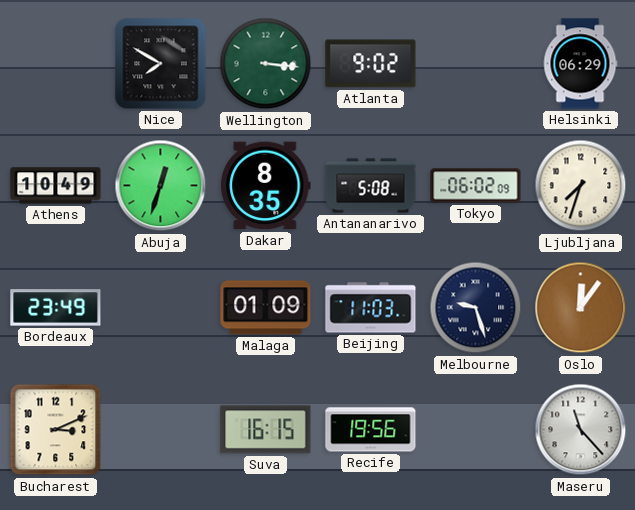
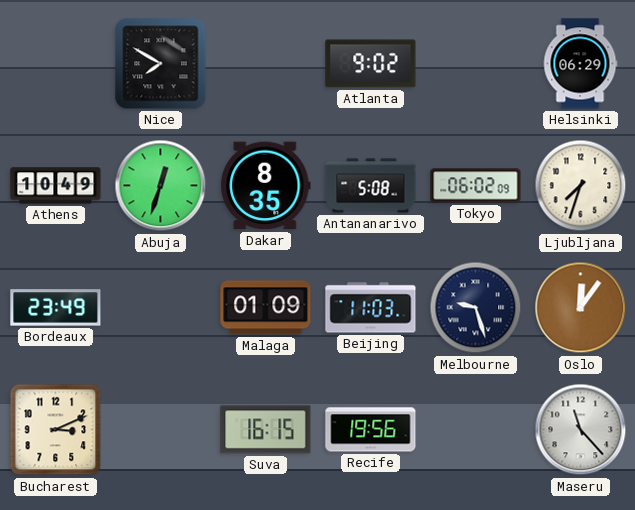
Wellington: 3:16 -> none
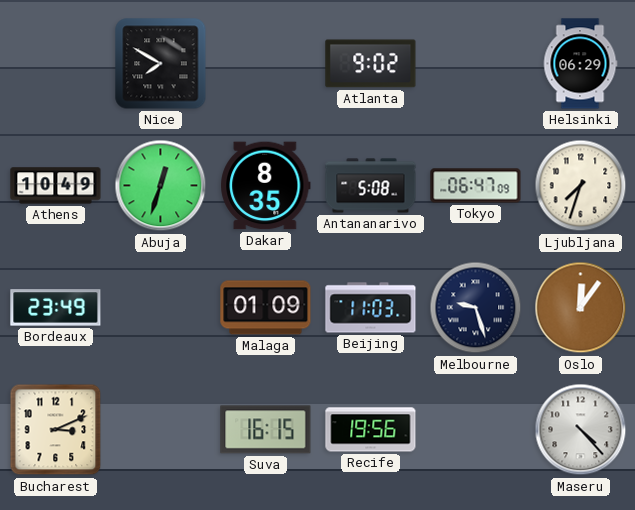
Tokyo: 06:02 -> 06:47
Maseru: 11:23 -> 4:23
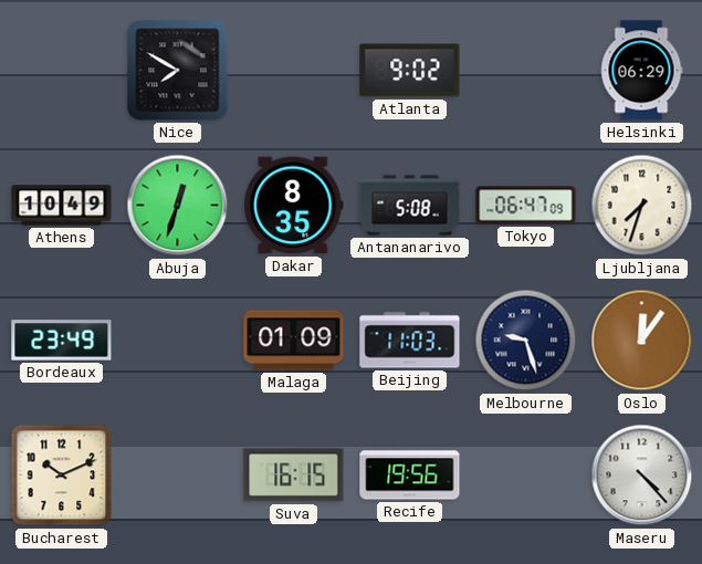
Bucharest: 3:11 -> 10:11
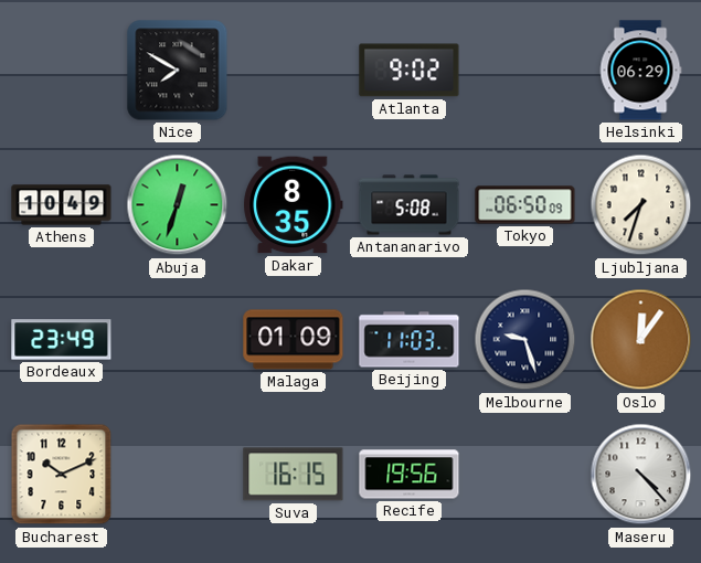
Tokyo: 06:47 -> 06:50
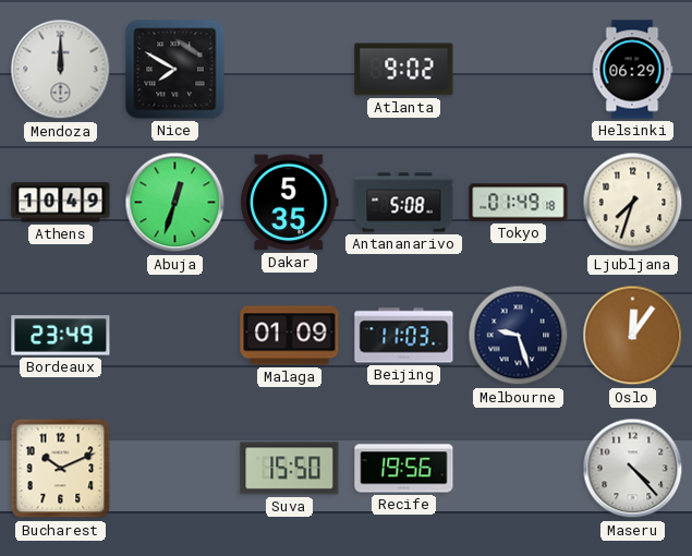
Mendoza: none -> 12:00
Dakar: 8:35 -> 5:35
Tokyo: 06:50 -> 01:49
Suva: 16:15 -> 15:50
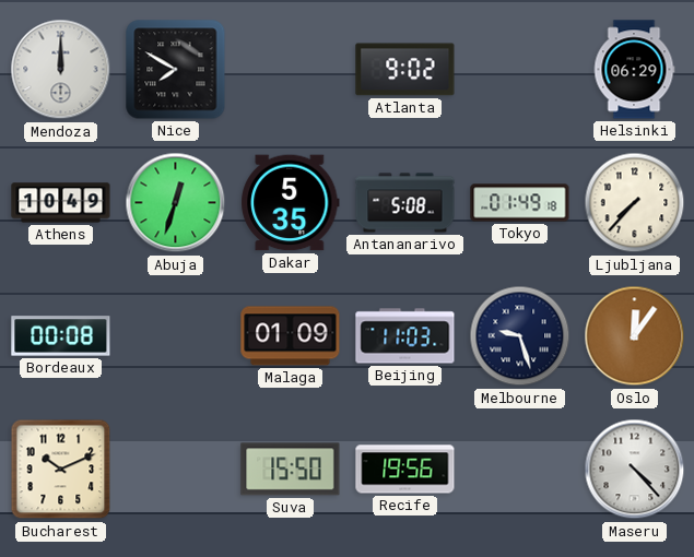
Ljubljana: 7:33 -> 7:37
Bordeaux: 23:49 -> 00:08
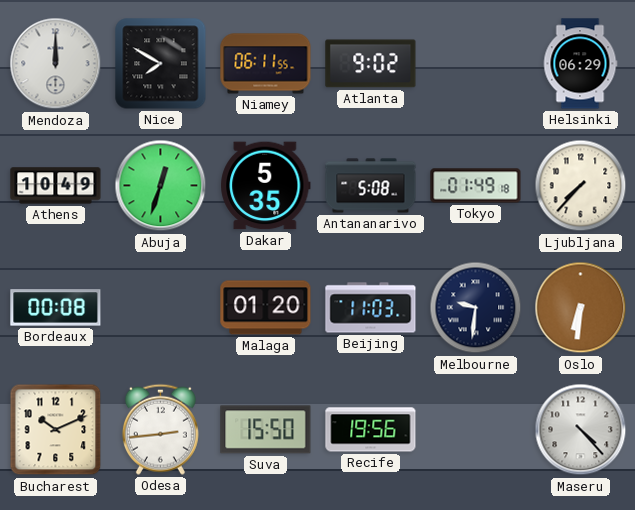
Niamey: none -> 06:11
Malaga: 01:09 -> 01:20
Melbourne: 9:27 -> 9:31
Oslo: 12:06 -> 6:31
Odesa: none -> 2:44
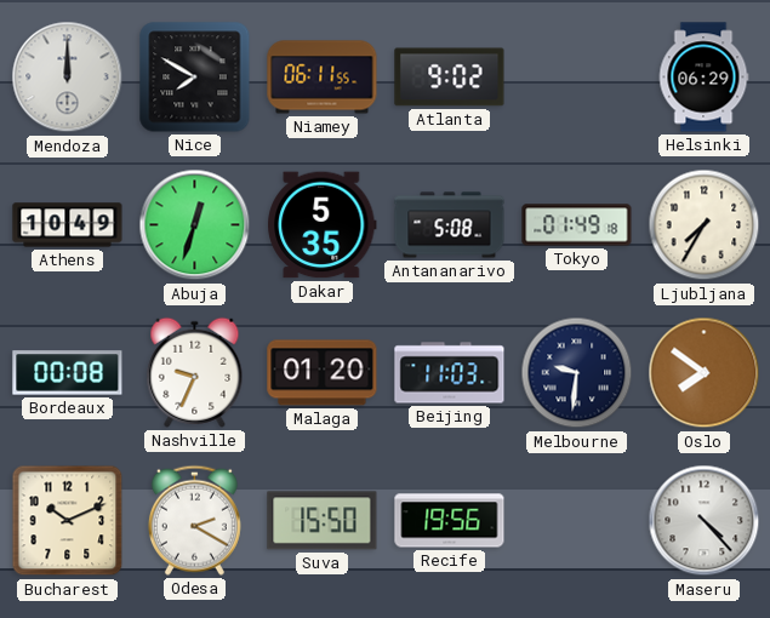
Ljubljana: 7:37 -> 7:35
Nashville: none -> 9:34
Oslo: 6:31 -> 7:51
Odesa: 2:44 -> 2:20
